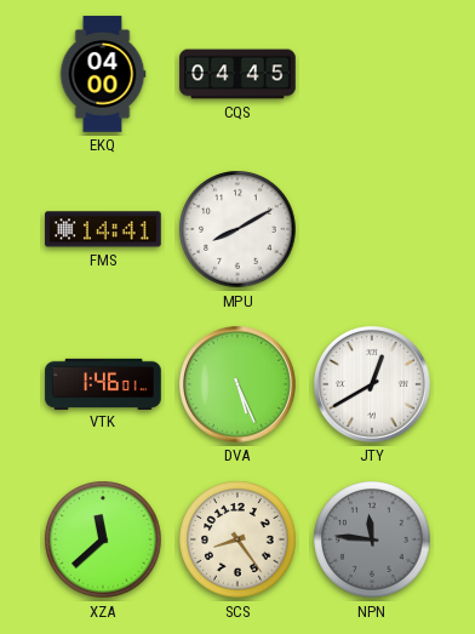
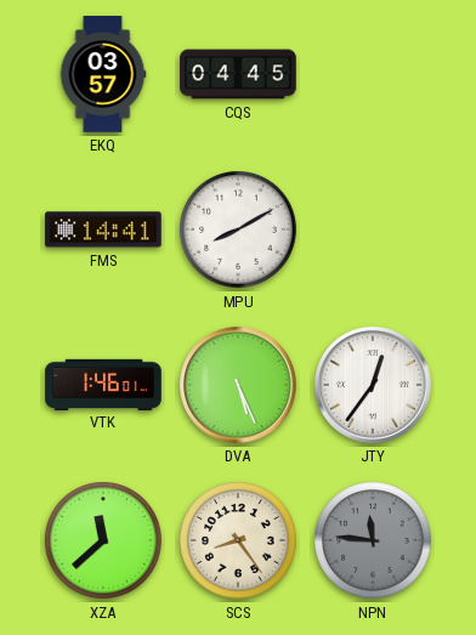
EKQ: 04:00 -> 03:57
JTY: 12:40 -> 12:36
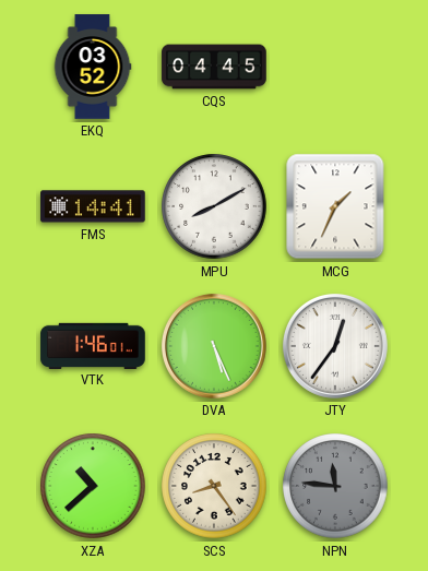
EKQ: 03:57 -> 03:52
MCG: none -> 1:34
XZA: 11:38 -> 10:38
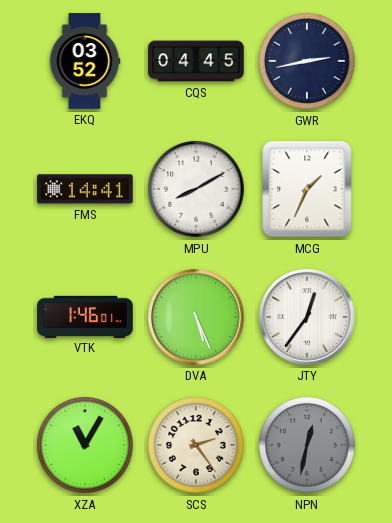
GWR: none -> 2:43
XZA: 10:38 -> 11:05
SCS: 8:24 -> 2:24
NPN: 11:46 -> 12:32
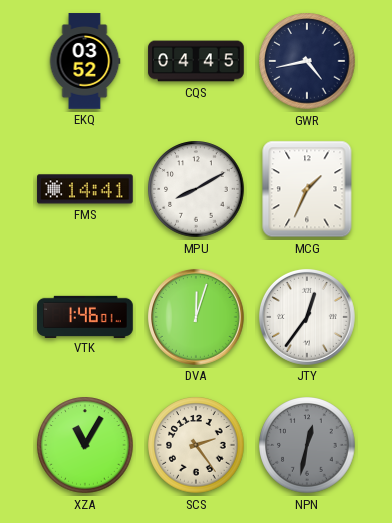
GWR: 2:43 -> 4:43
DVA: 5:26 -> 12:03
